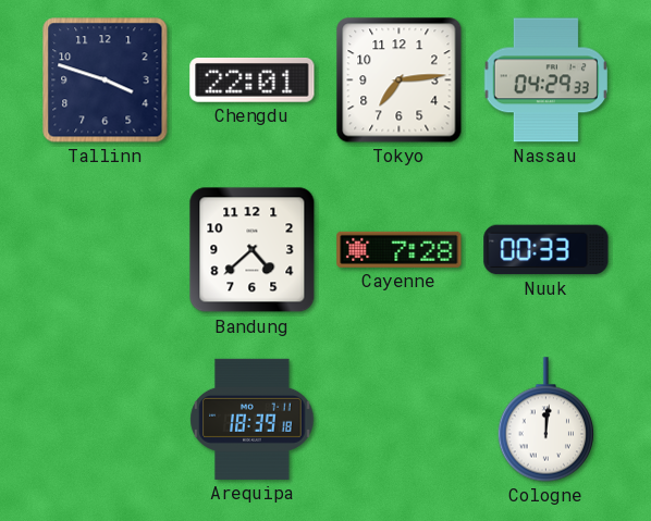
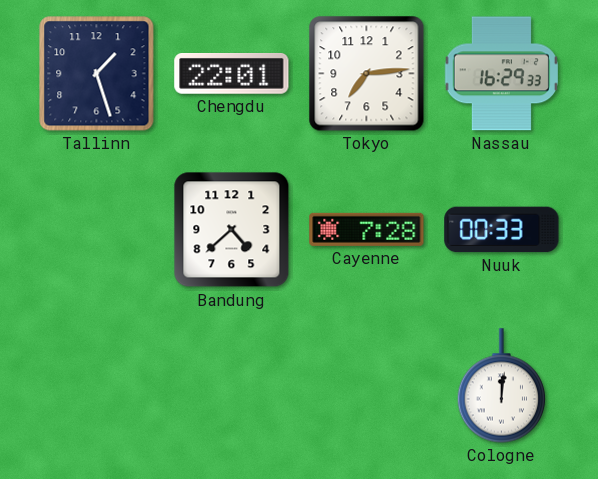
Tallinn: 3:48 -> 1:27
Nassau: 04:29 -> 16:29
Arequipa: 18:39 -> none
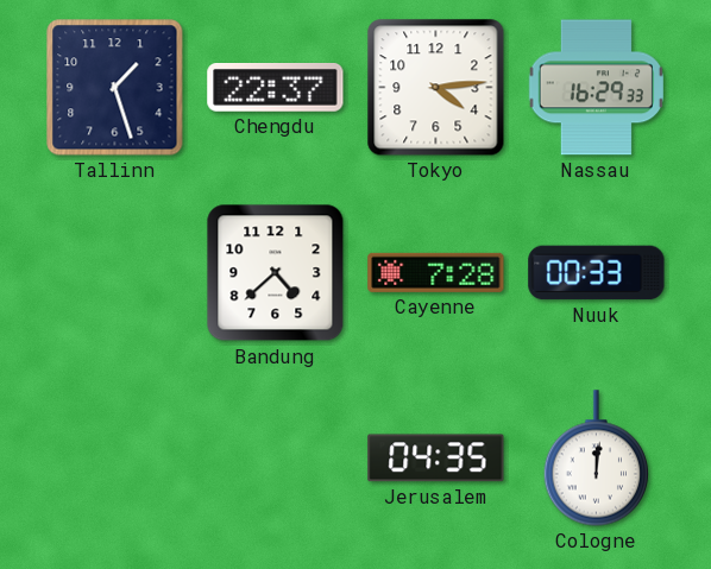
Chengdu: 22:01 -> 22:37
Tokyo: 7:14 -> 4:14
Jerusalem: none -> 04:35
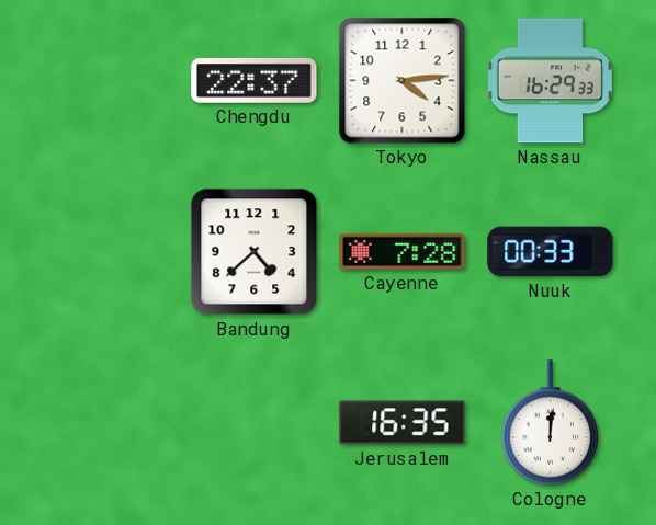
Tallinn: 1:27 -> none
Jerusalem: 04:35 -> 16:35
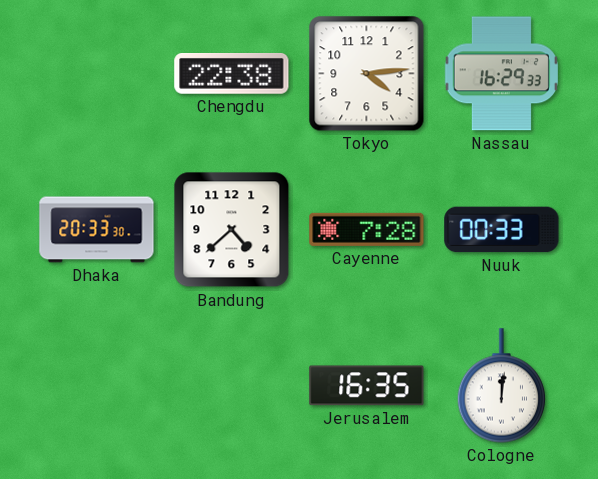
Chengdu: 22:37 -> 22:38
Dhaka: none -> 20:33
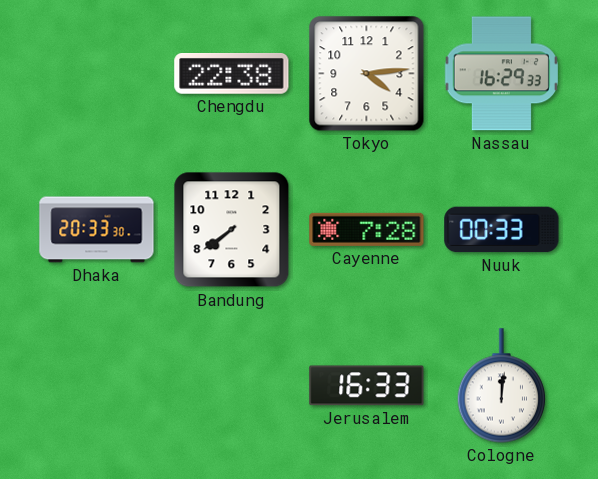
Bandung: 4:38 -> 7:39
Jerusalem: 16:35 -> 16:33
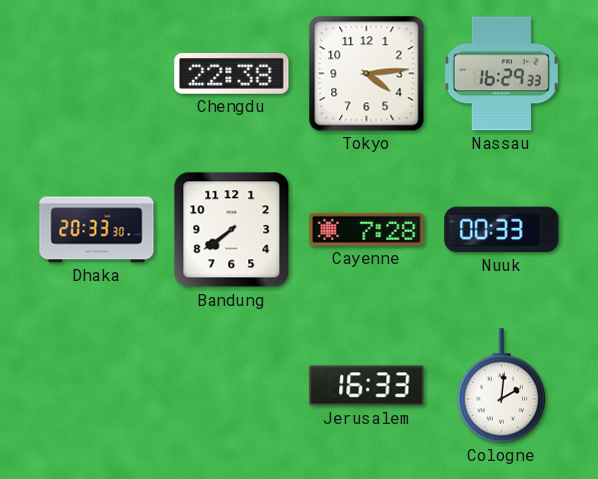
Cologne: 12:01 -> 2:01
